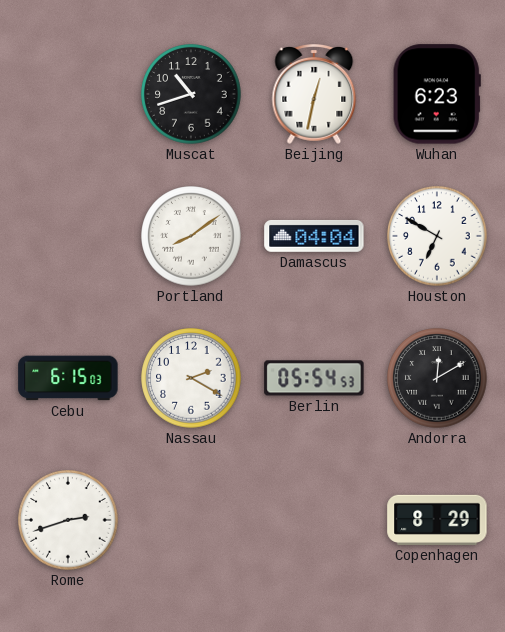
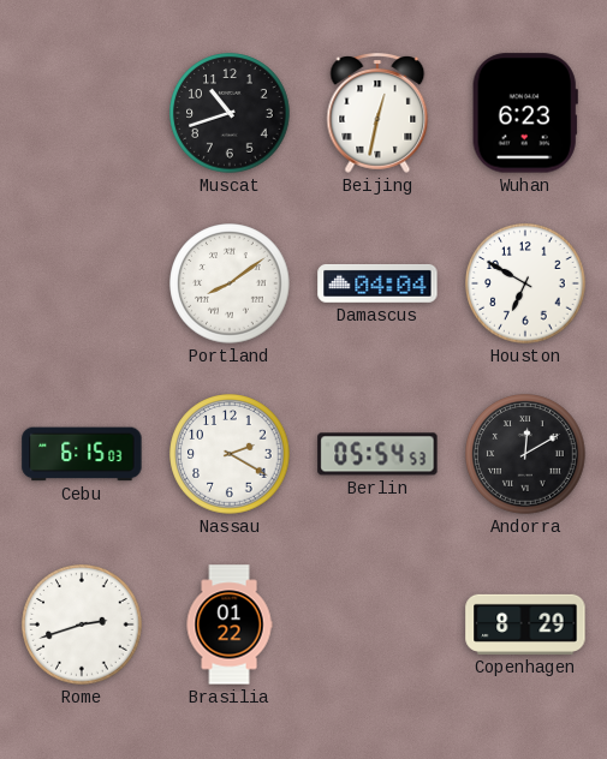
Brasilia: none -> 01:22
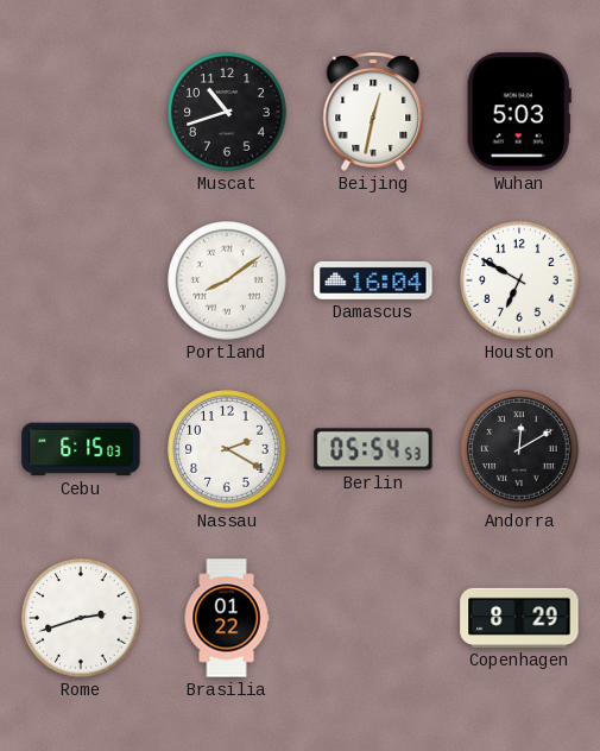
Wuhan: 6:23 -> 5:03
Damascus: 04:04 -> 16:04
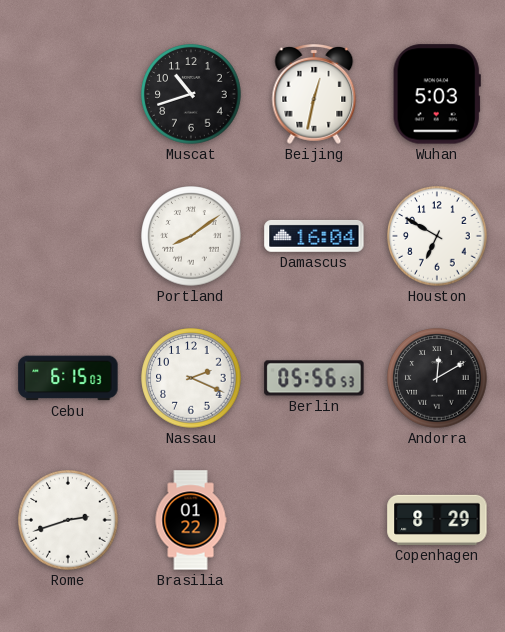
Nassau: 2:20 -> 2:19
Berlin: 05:54 -> 05:56
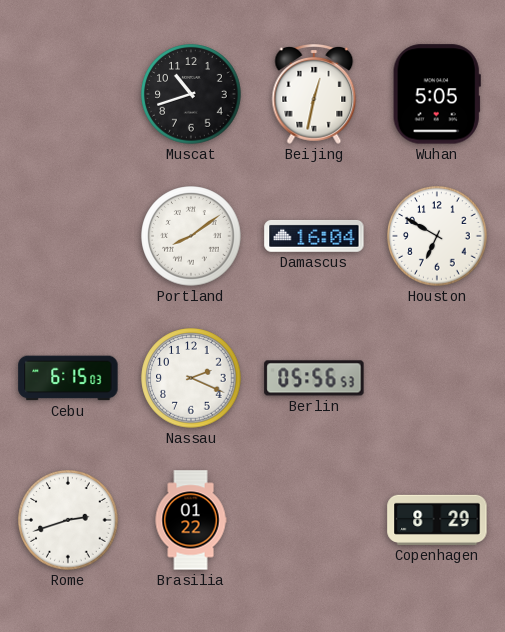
Wuhan: 5:03 -> 5:05
Andorra: 12:10 -> none
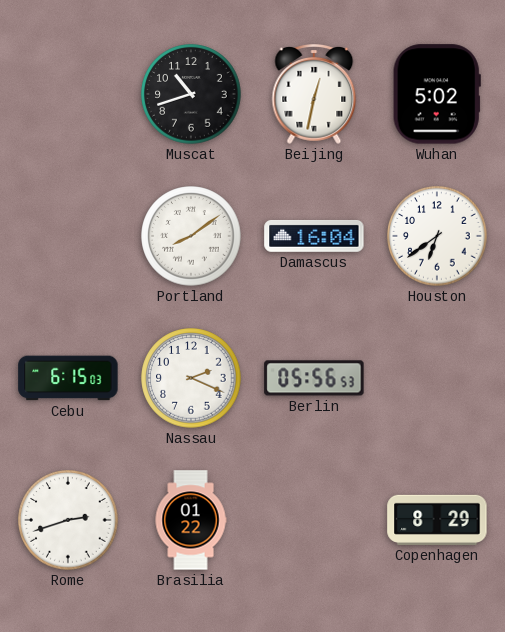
Wuhan: 5:05 -> 5:02
Houston: 6:50 -> 6:39
